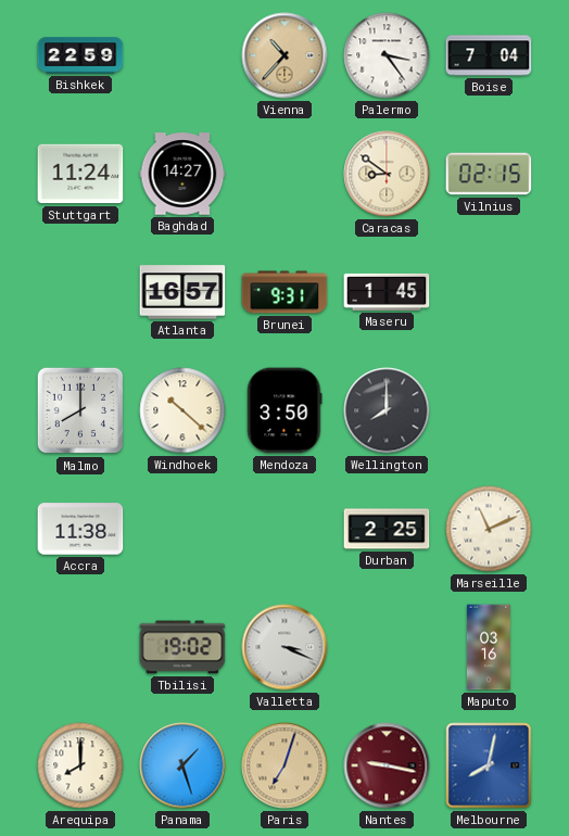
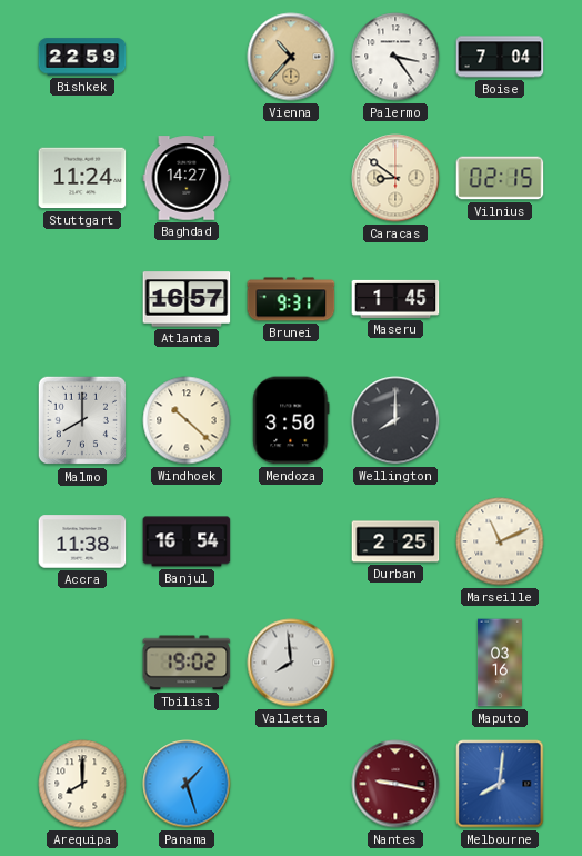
Banjul: none -> 16:54
Valletta: 3:19 -> 7:59
Paris: 7:03 -> none
Melbourne: 8:02 -> 8:01
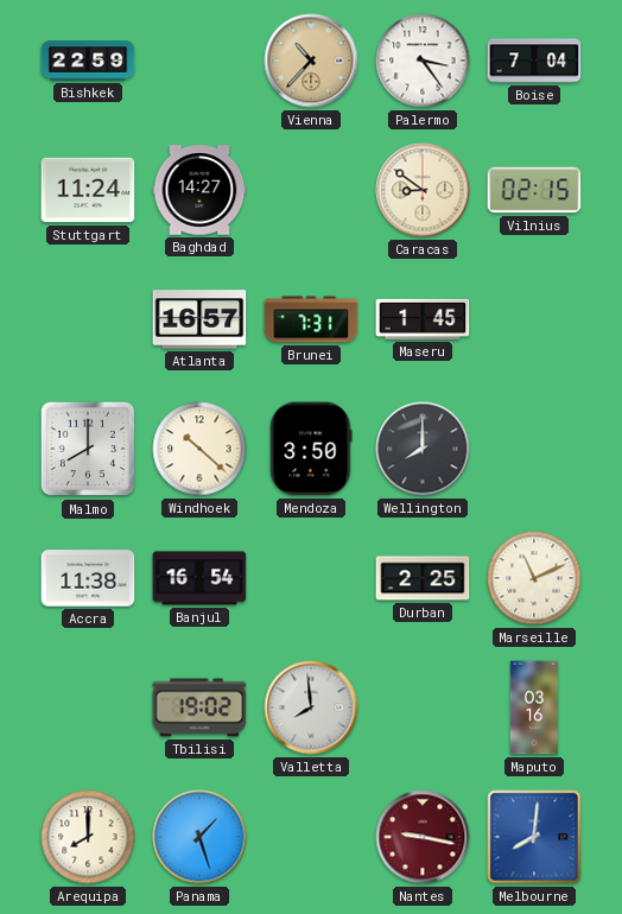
Brunei: 9:31 -> 7:31
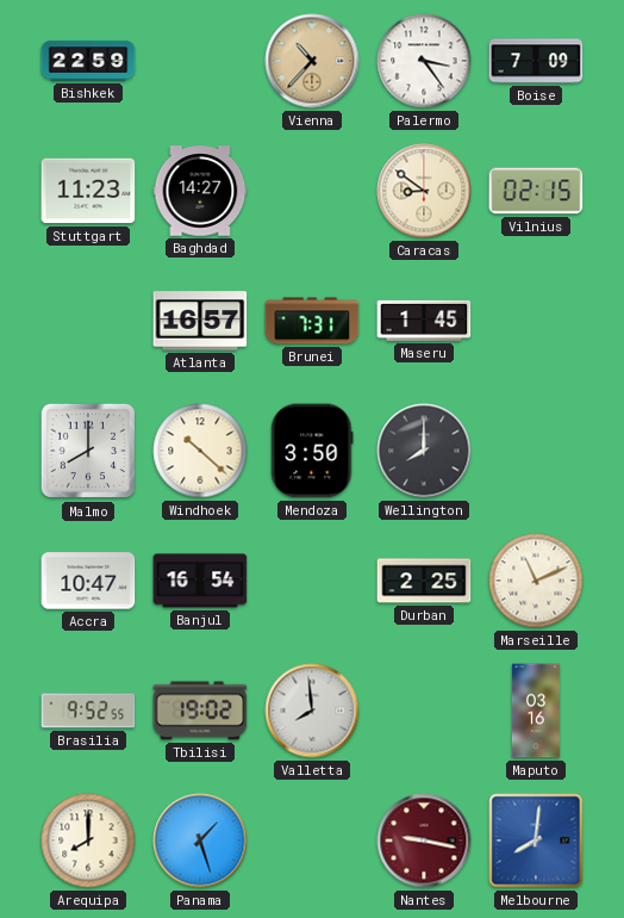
Boise: 7:04 -> 7:09
Stuttgart: 11:24 -> 11:23
Accra: 11:38 -> 10:47
Brasilia: none -> 9:52
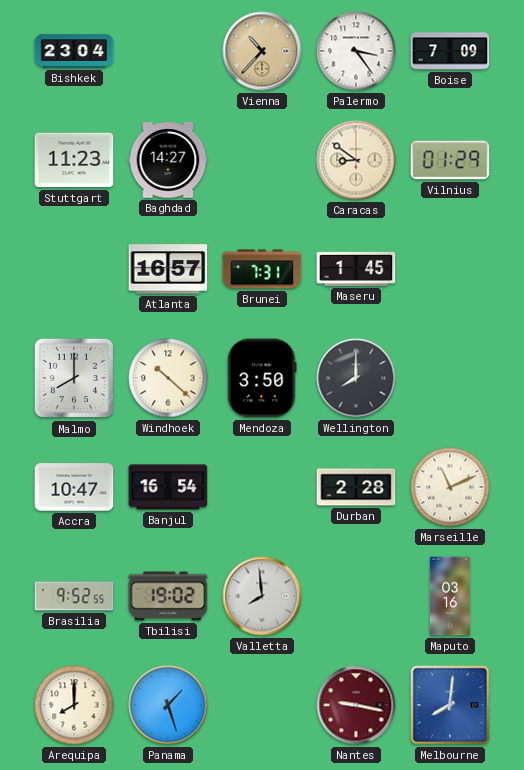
Bishkek: 22:59 -> 23:04
Vilnius: 02:15 -> 01:29
Durban: 2:25 -> 2:28
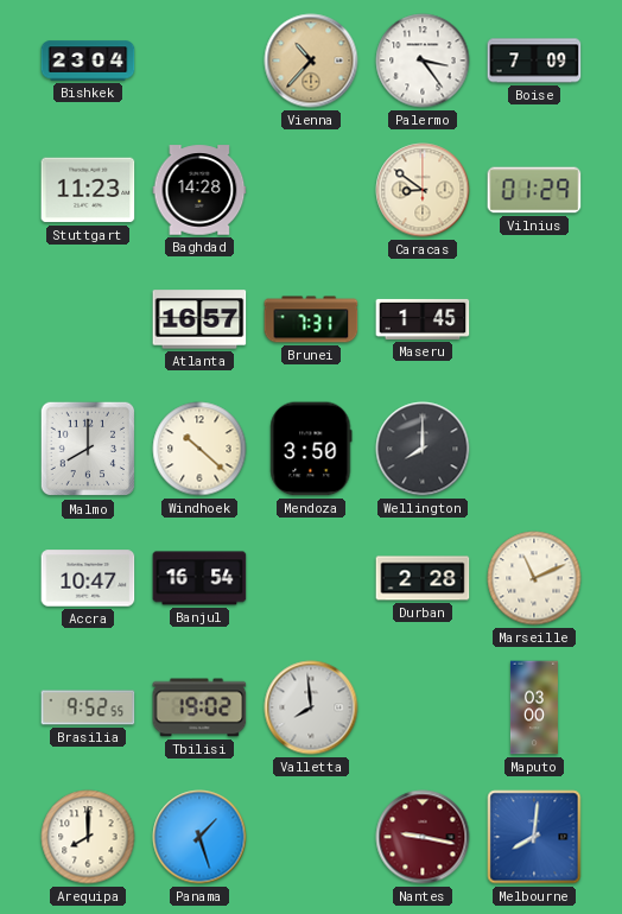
Baghdad: 14:27 -> 14:28
Maputo: 03:16 -> 03:00
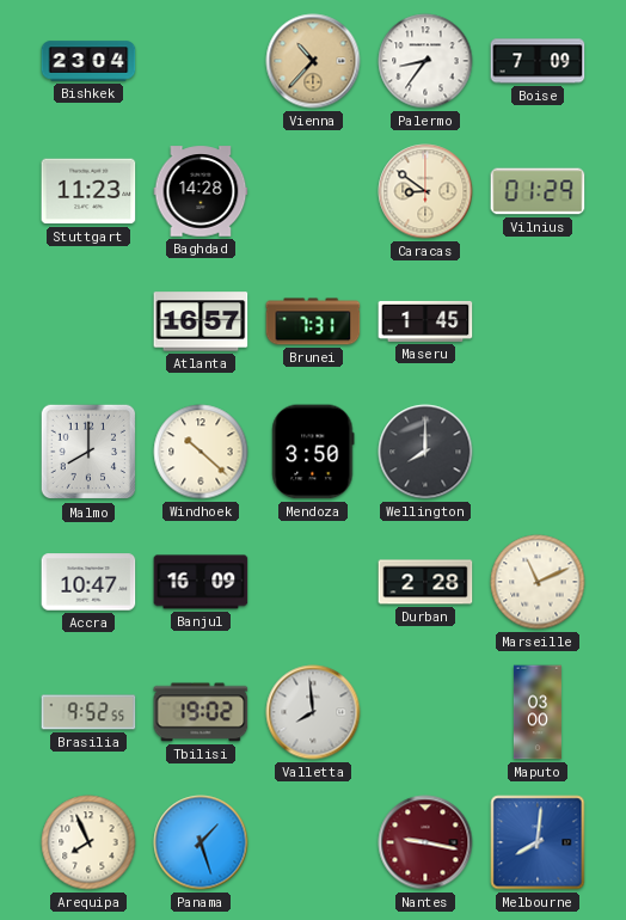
Palermo: 3:24 -> 8:36
Banjul: 16:54 -> 16:09
Arequipa: 8:00 -> 7:56
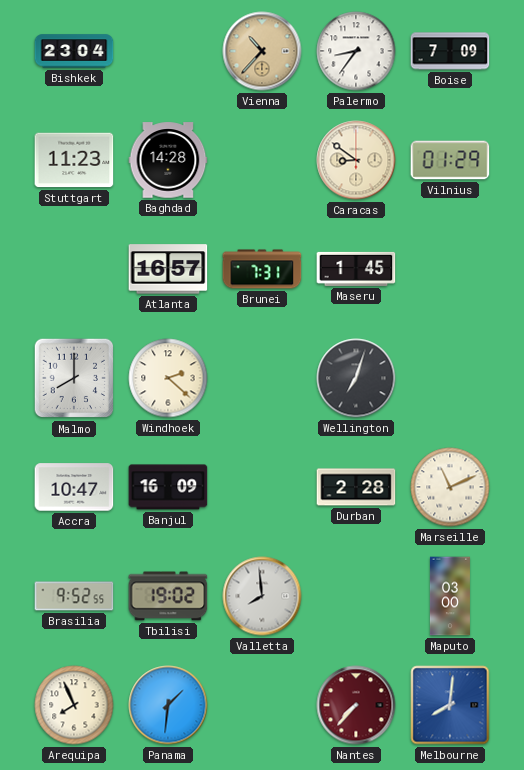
Windhoek: 10:22 -> 2:22
Mendoza: 3:50 -> none
Wellington: 8:00 -> 7:03
Panama: 1:27 -> 1:31
Nantes: 9:17 -> 7:37
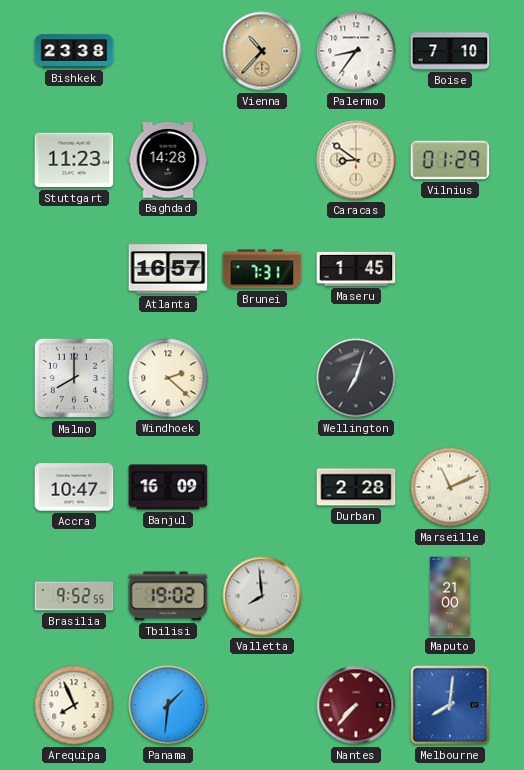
Bishkek: 23:04 -> 23:38
Boise: 7:09 -> 7:10
Maputo: 03:00 -> 21:00
